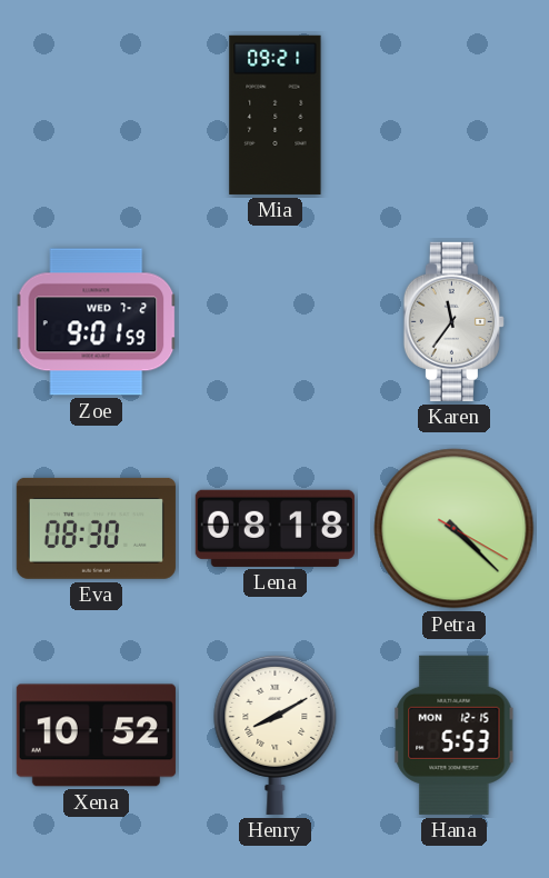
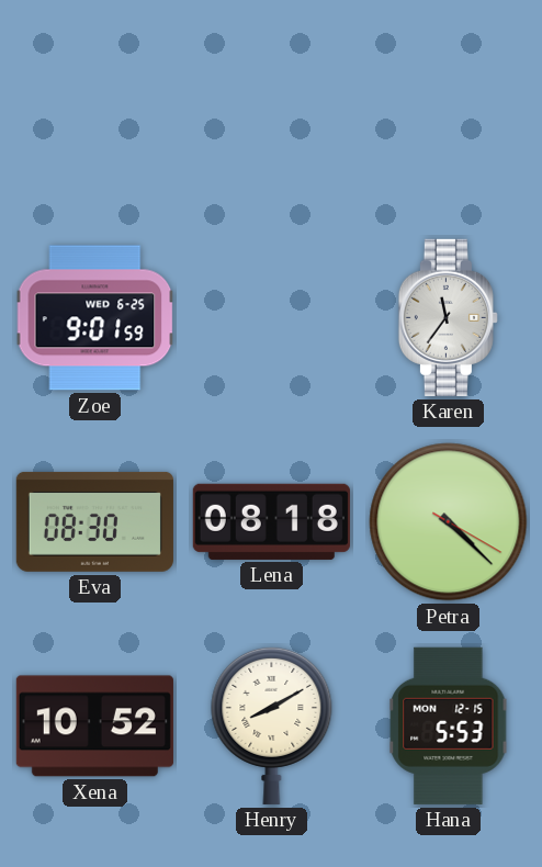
Mia: 09:21 -> none
Zoe date: WED 7-2 -> WED 6-25
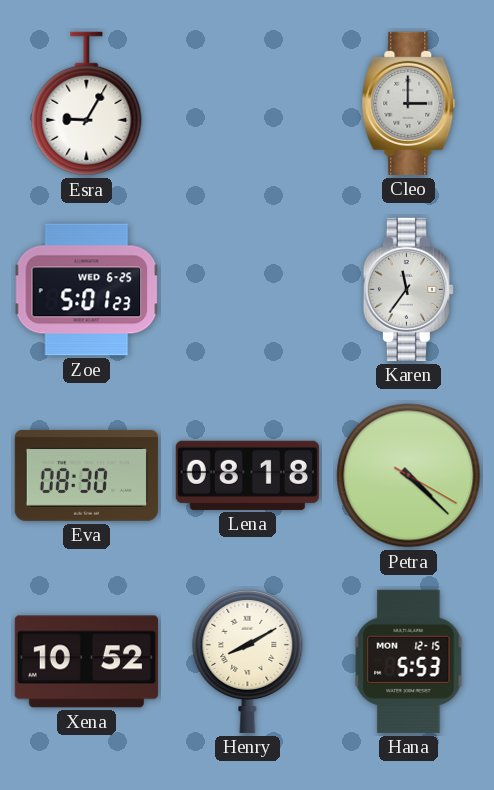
Esra: none -> 9:05
Cleo: none -> 3:00
Zoe: 9:01 -> 5:01
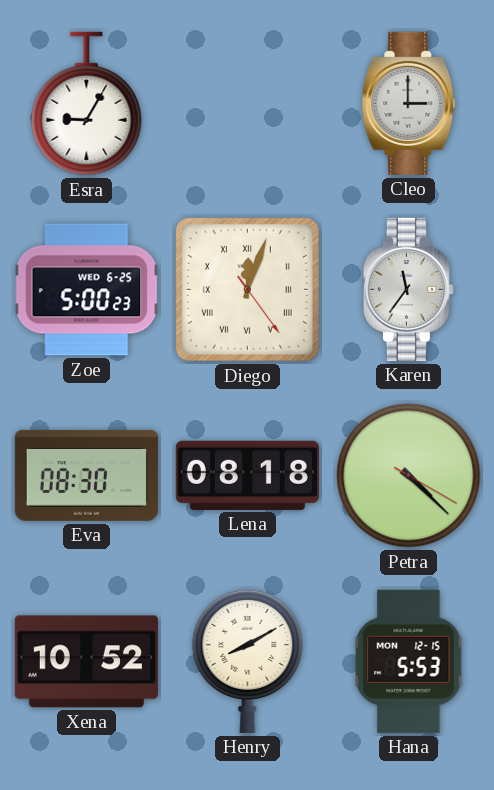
Zoe: 5:01 -> 5:00
Diego: none -> 12:03
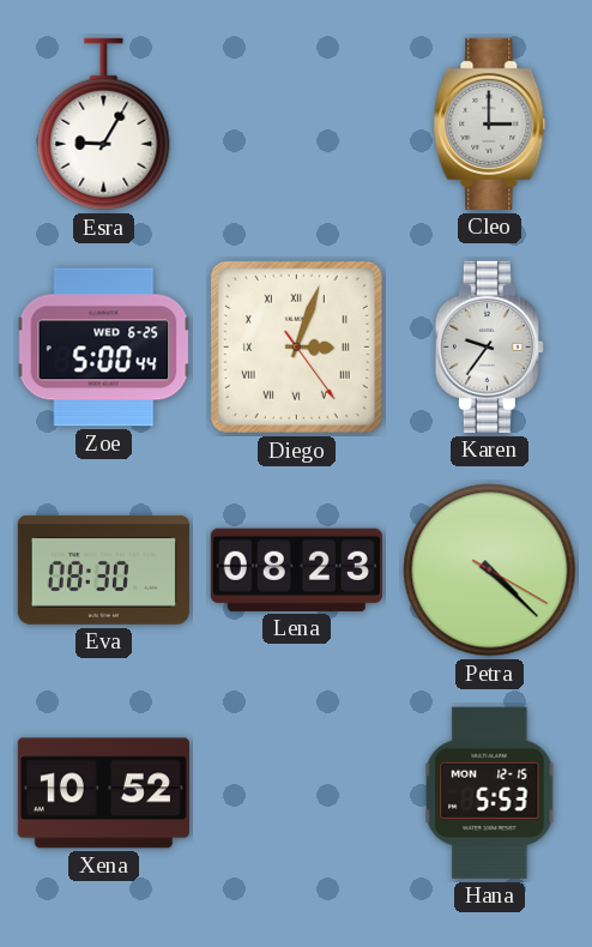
Zoe: 5:00:23 -> 5:00:44
Diego: 12:03 -> 3:03
Karen: 11:36 -> 9:36
Lena: 08:18 -> 08:23
Henry: 8:10 -> none
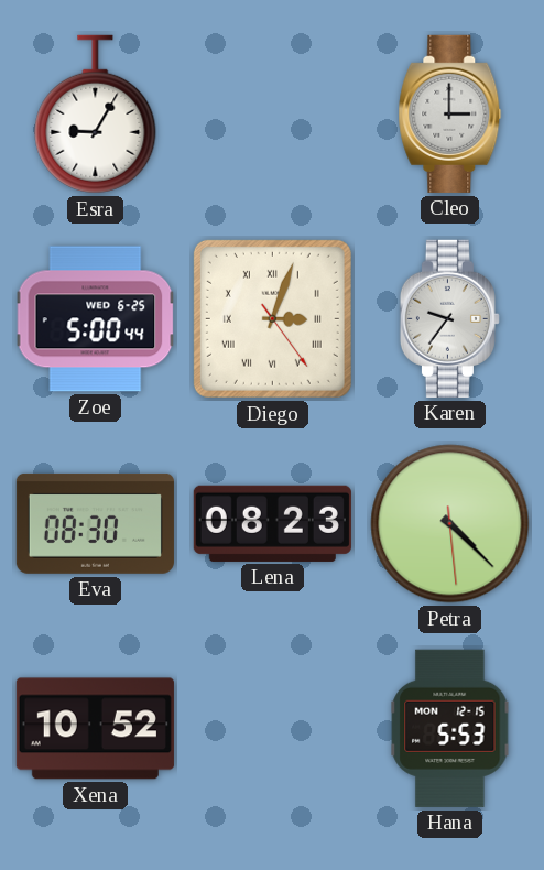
Petra: 4:22:20 -> 4:22:29
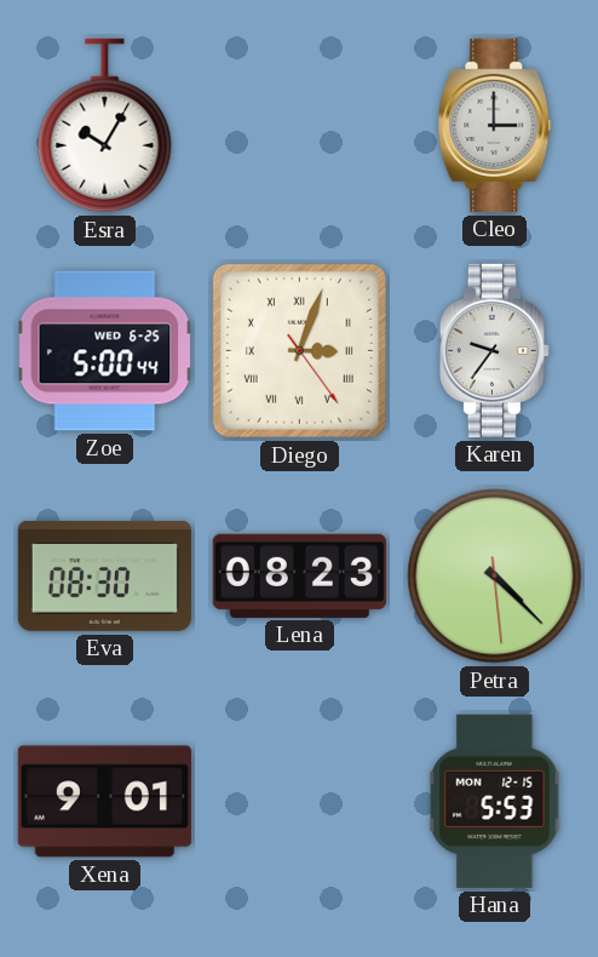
Esra: 9:05 -> 10:05
Xena: 10:52 -> 9:01
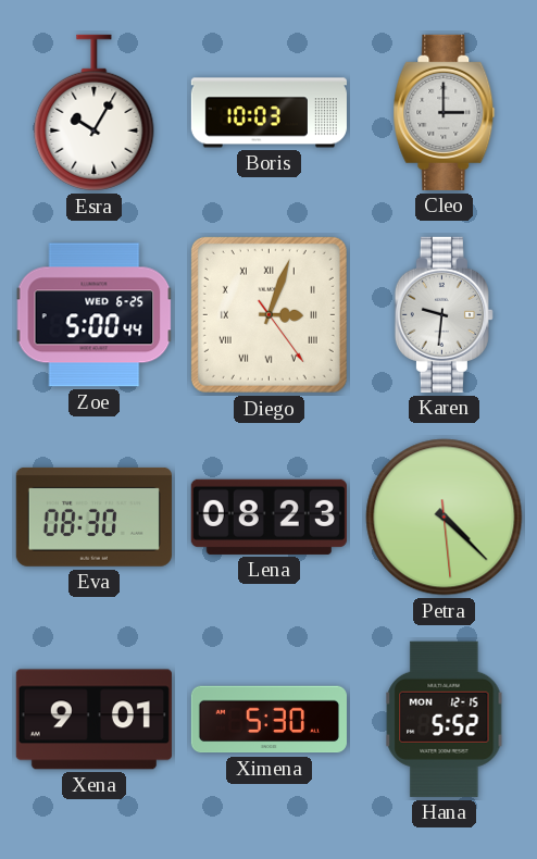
Boris: none -> 10:03
Karen: 9:36 -> 9:31
Ximena: none -> 5:30
Hana: 5:53 -> 5:52
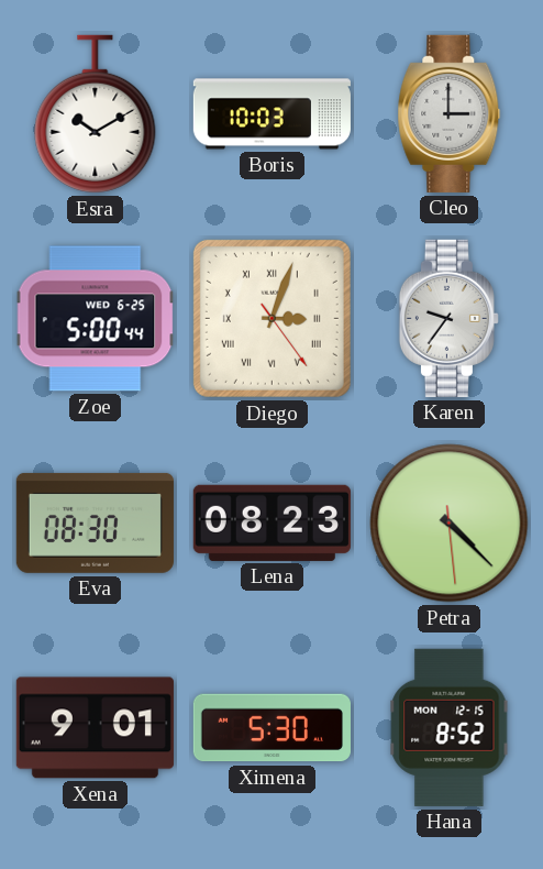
Esra: 10:05 -> 10:10
Karen: 9:31 -> 9:36
Hana: 5:52 -> 8:52
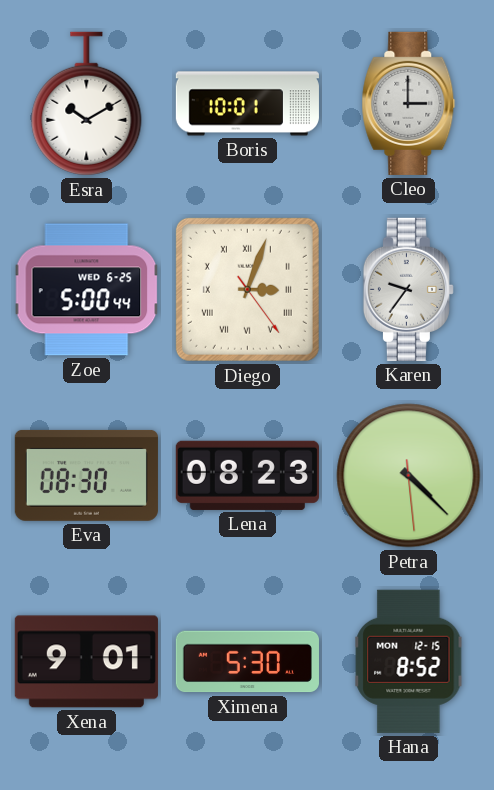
Boris: 10:03 -> 10:01
